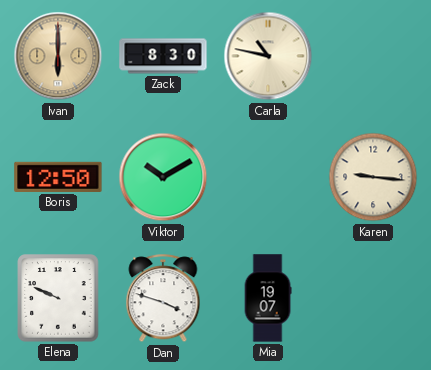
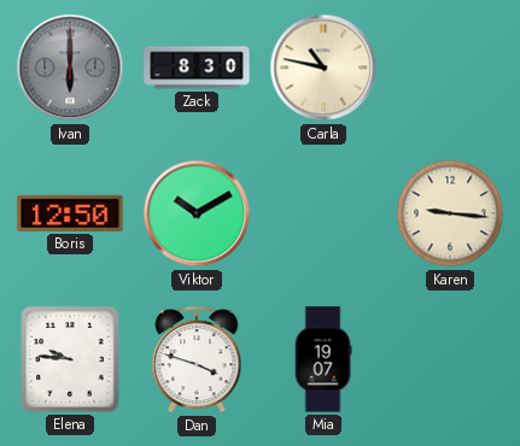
Ivan dial: champagne -> grey
Elena: 9:49 -> 9:46
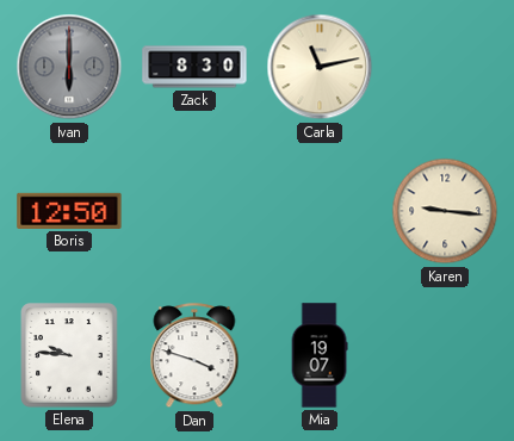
Carla: 10:47 -> 11:13
Viktor: 10:10 -> none
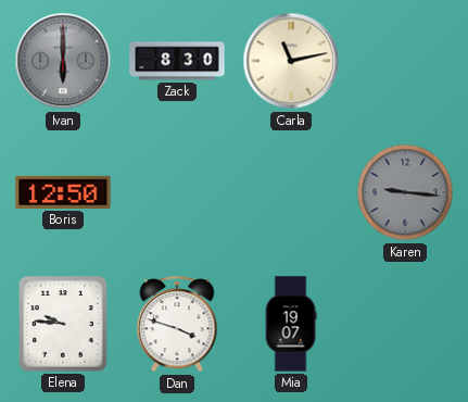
Karen dial: cream -> grey
